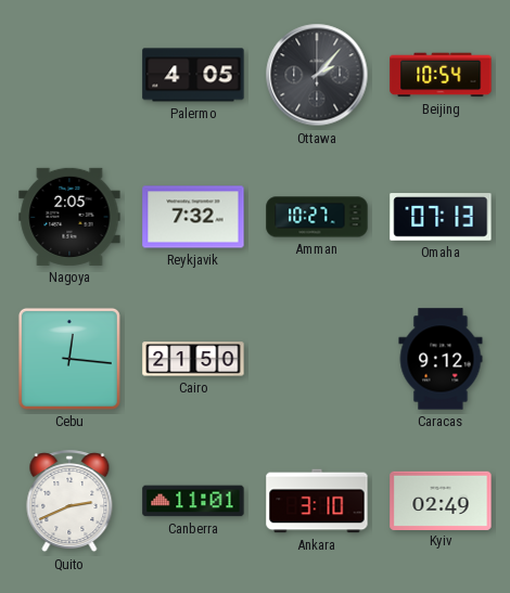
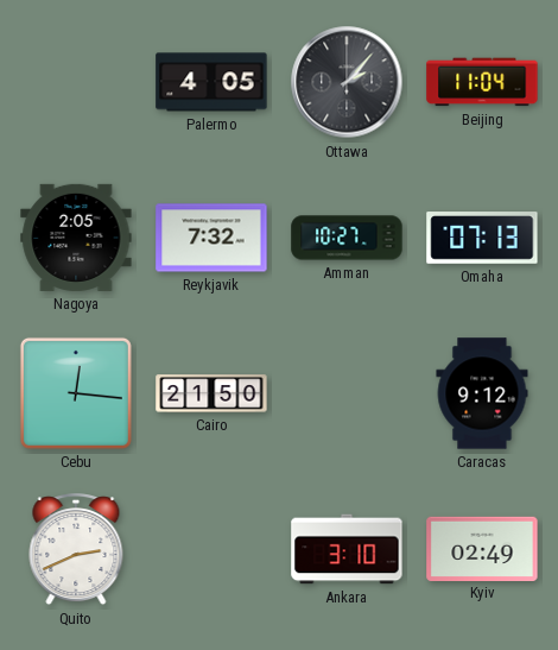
Beijing: 10:54 -> 11:04
Canberra: 11:01 -> none
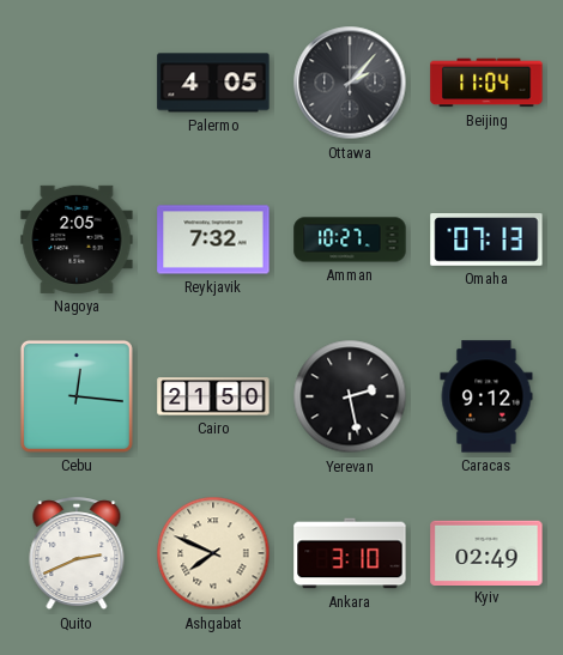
Yerevan: none -> 2:28
Ashgabat: none -> 7:49
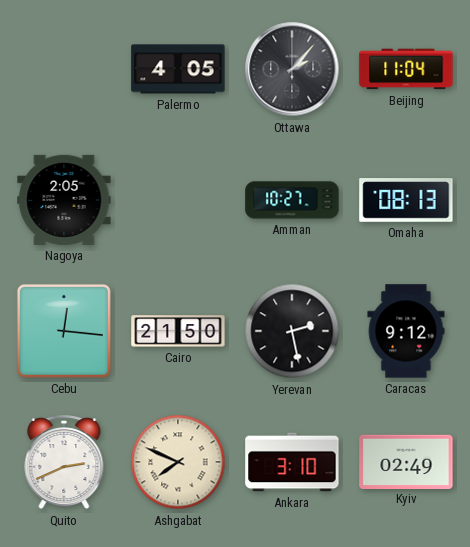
Reykjavik: 7:32 -> none
Omaha: 07:13 -> 08:13
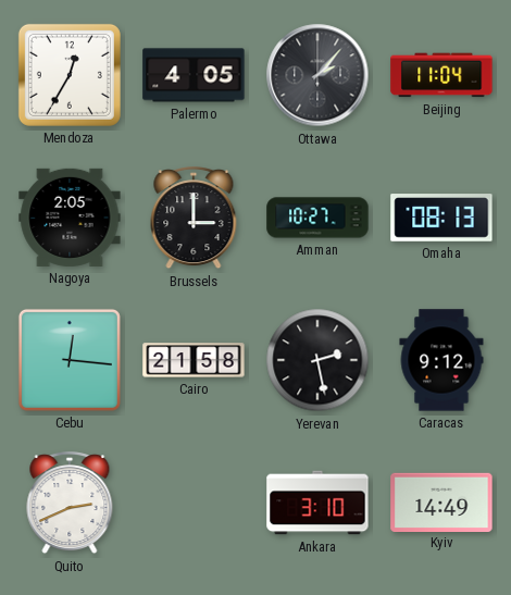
Mendoza: none -> 12:35
Brussels: none -> 3:00
Cairo: 21:50 -> 21:58
Ashgabat: 7:49 -> none
Kyiv: 02:49 -> 14:49
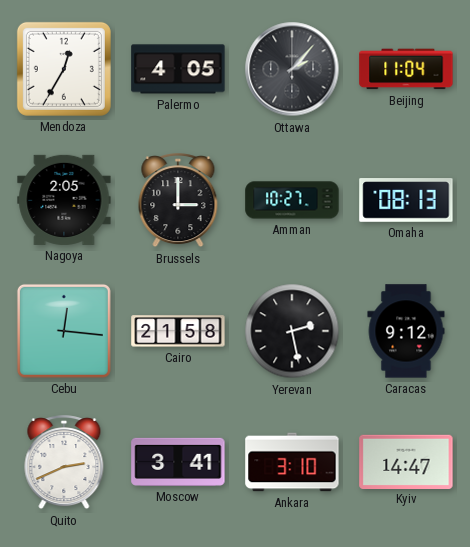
Moscow: none -> 3:41
Kyiv: 14:49 -> 14:47
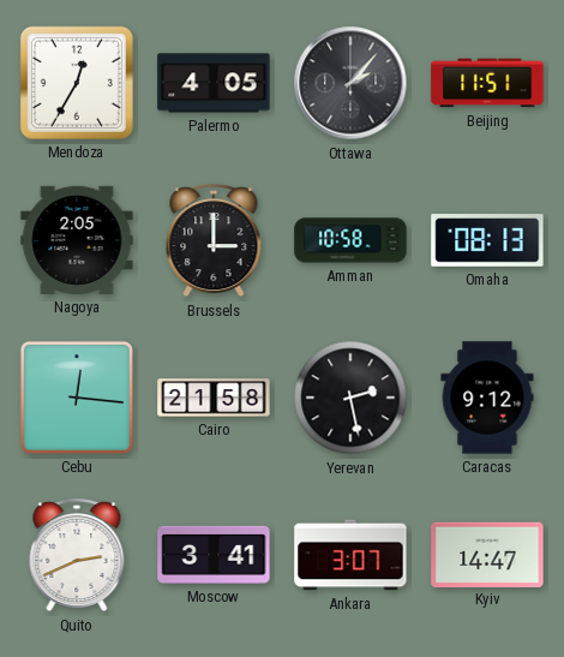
Beijing: 11:04 -> 11:51
Amman: 10:27 -> 10:58
Ankara: 3:10 -> 3:07
